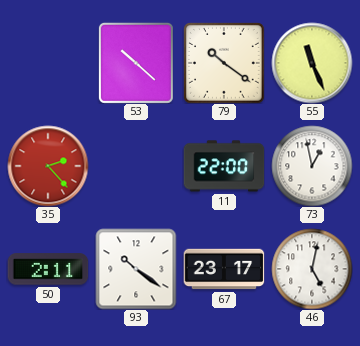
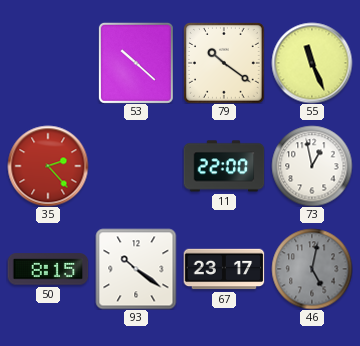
50: 2:11 -> 8:15
46 dial: white -> grey
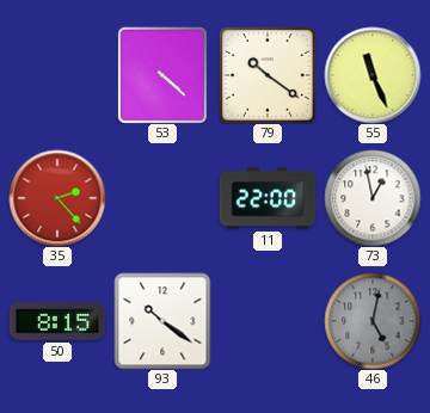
53: 10:22 -> 4:22
67: 23:17 -> none
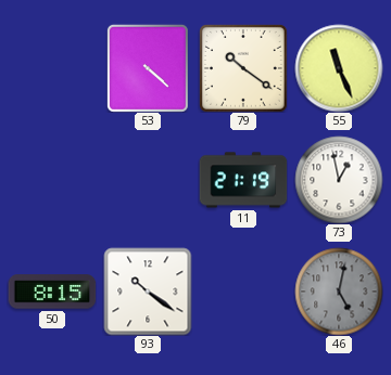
35: 2:23 -> none
11: 22:00 -> 21:19
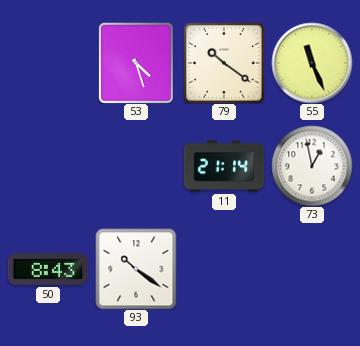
53: 4:22 -> 4:27
11: 21:19 -> 21:14
50: 8:15 -> 8:43
46: 5:02 -> none
